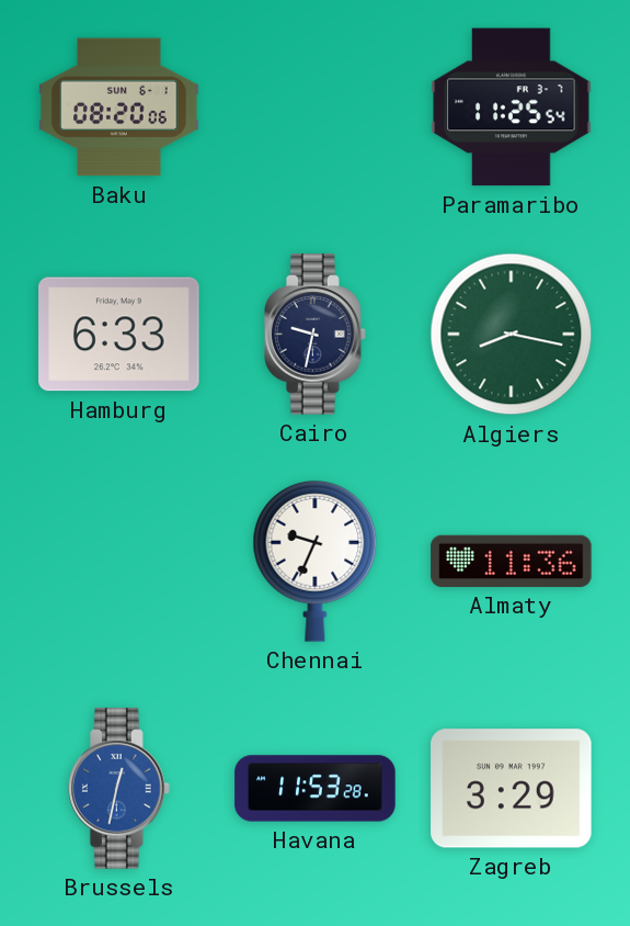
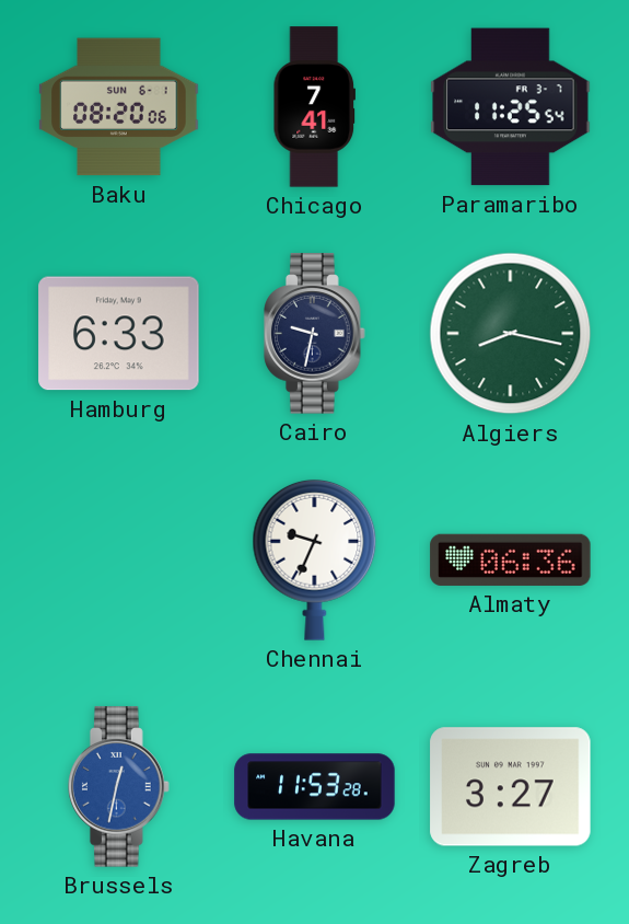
Chicago: none -> 7:41
Almaty: 11:36 -> 06:36
Zagreb: 3:29 -> 3:27
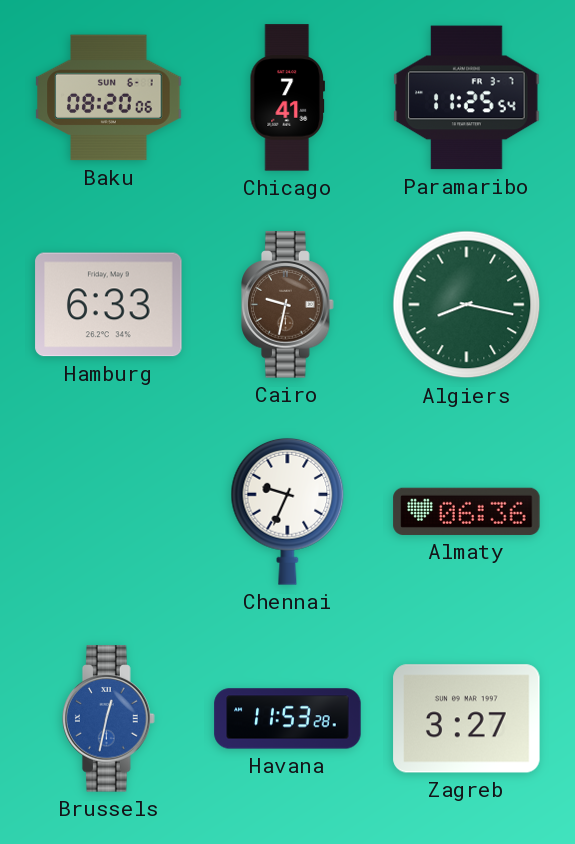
Cairo dial: navy -> brown
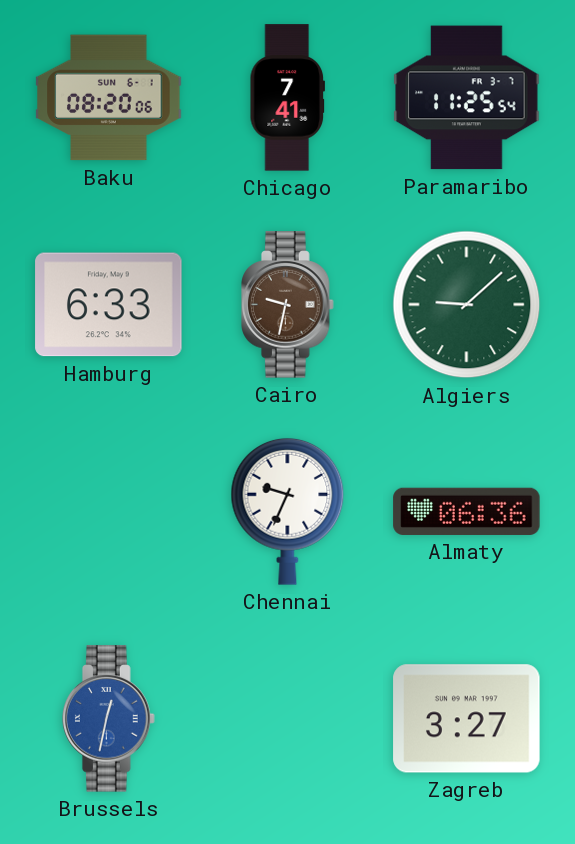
Algiers: 8:17 -> 9:08
Havana: 11:53 -> none
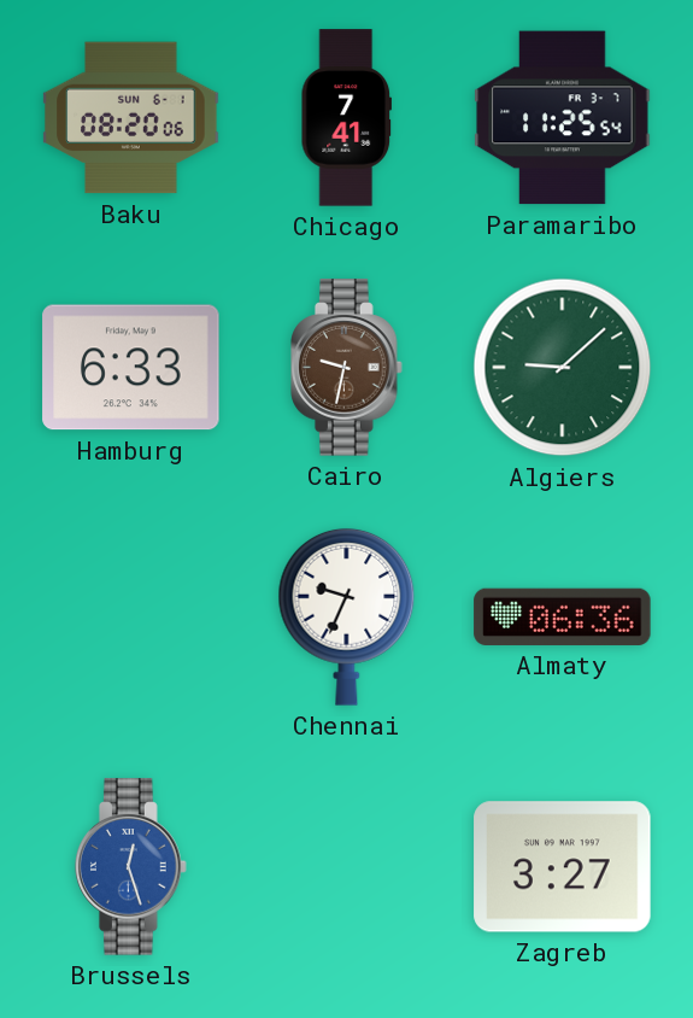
Brussels: 12:32 -> 12:27
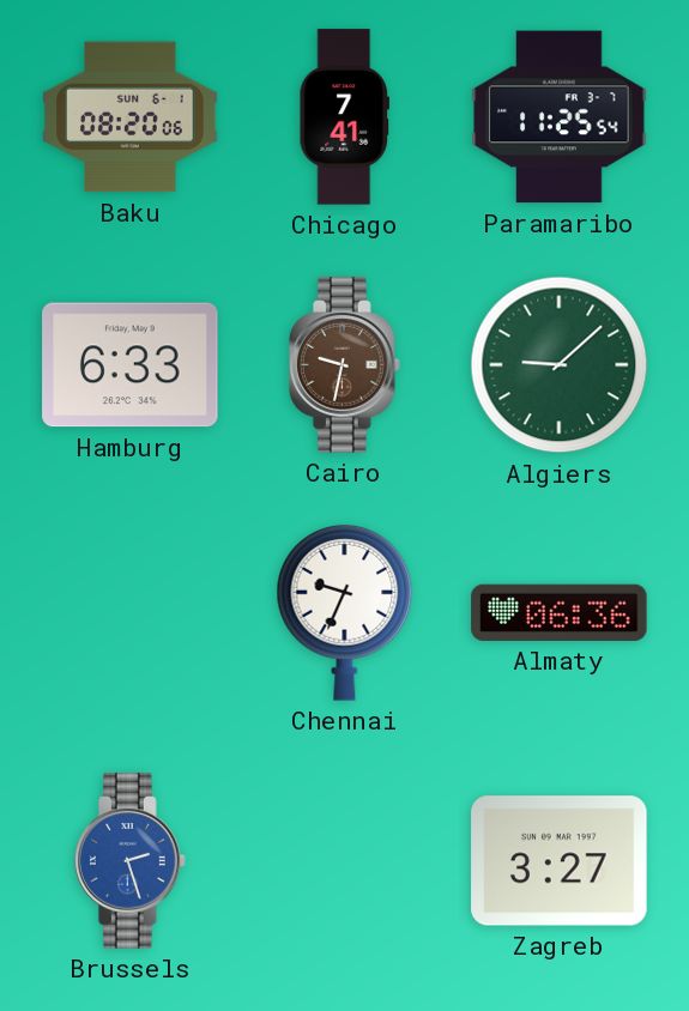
Brussels: 12:27 -> 2:27
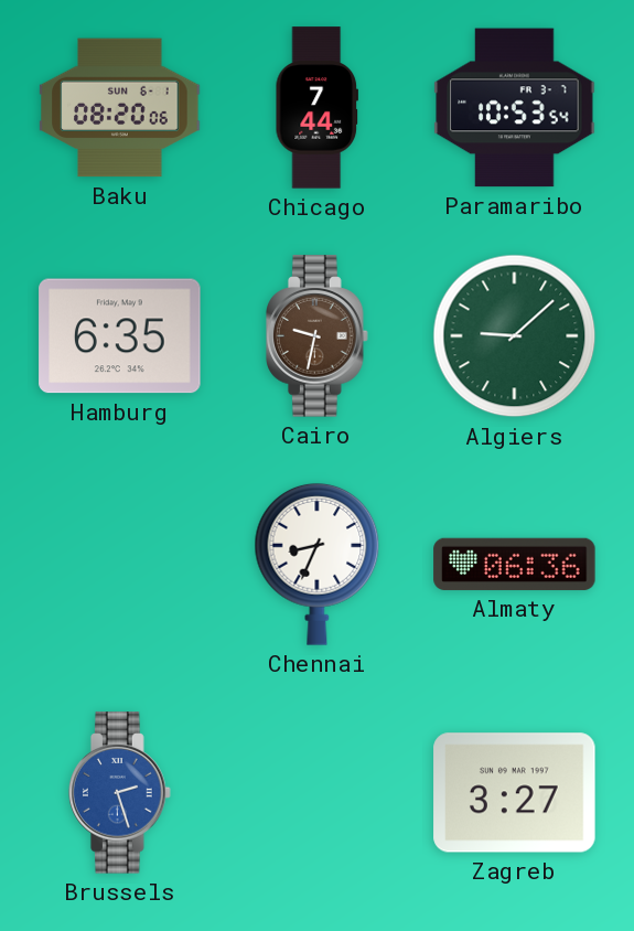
Chicago: 7:41 -> 7:44
Paramaribo: 11:25 -> 10:53
Hamburg: 6:33 -> 6:35
Chennai: 9:34 -> 8:34
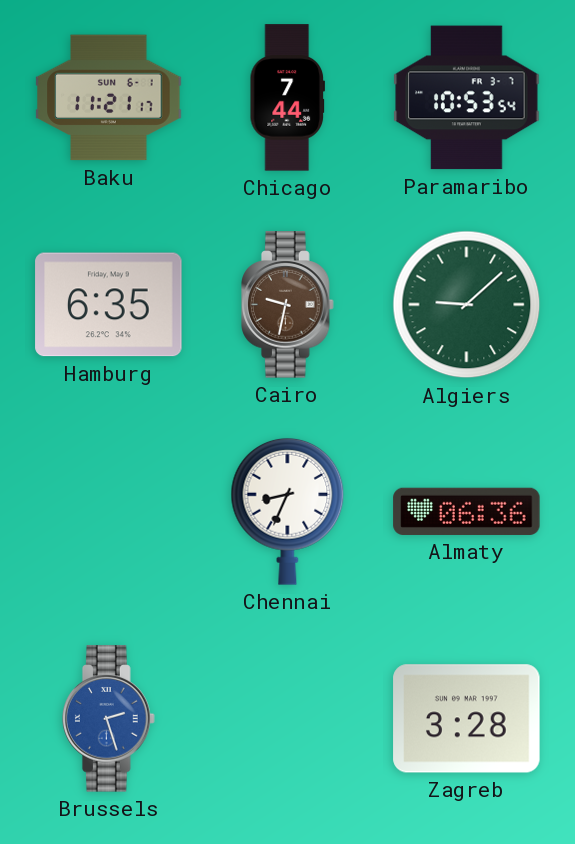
Baku: 08:20 -> 11:21
Zagreb: 3:27 -> 3:28
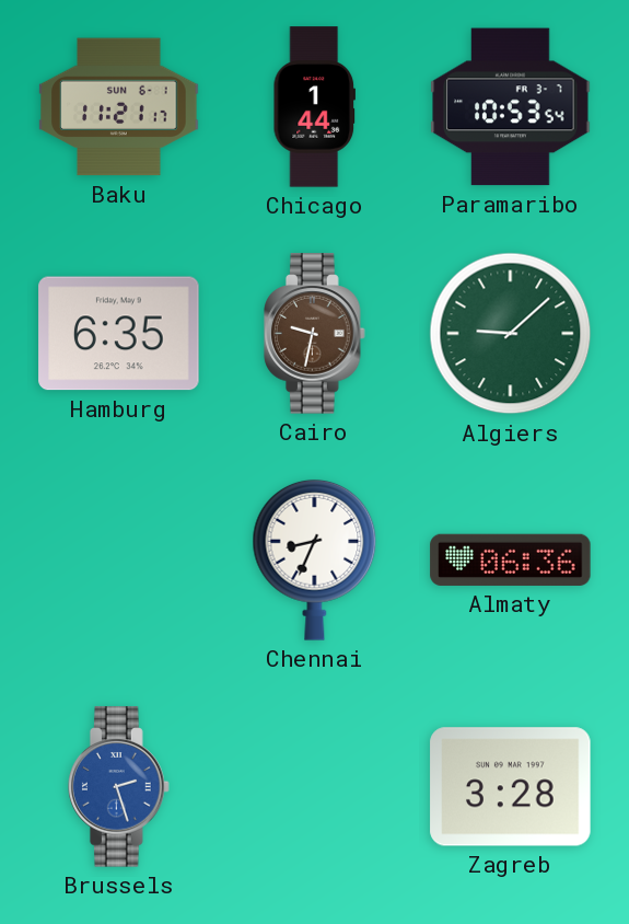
Chicago: 7:44 -> 1:44
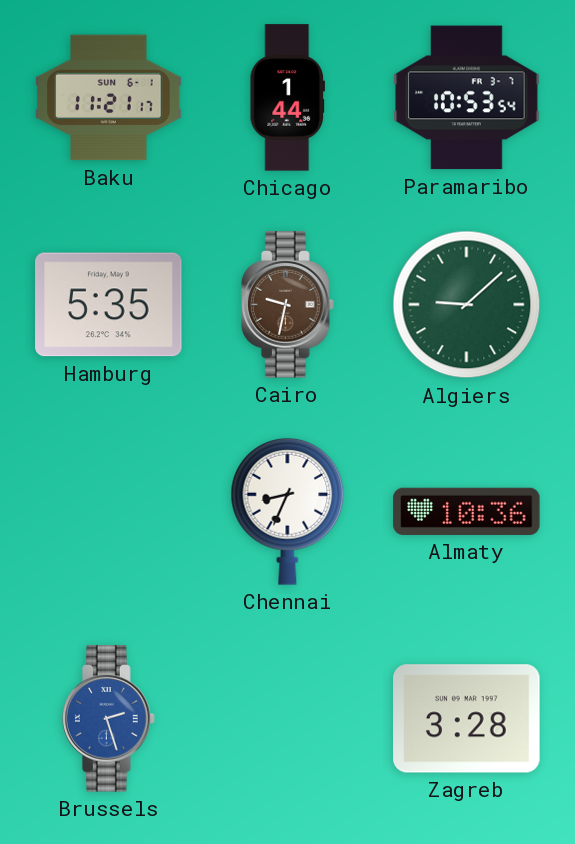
Hamburg: 6:35 -> 5:35
Almaty: 06:36 -> 10:36
